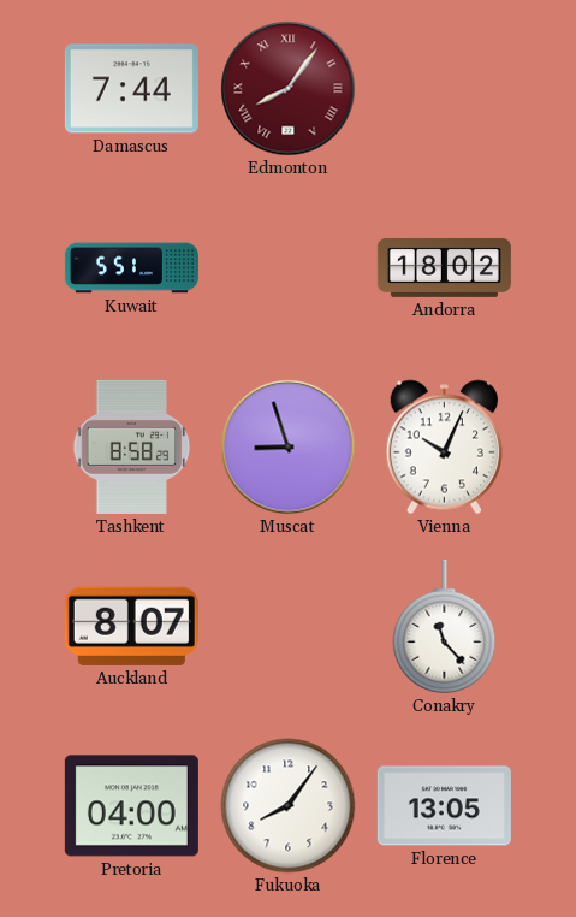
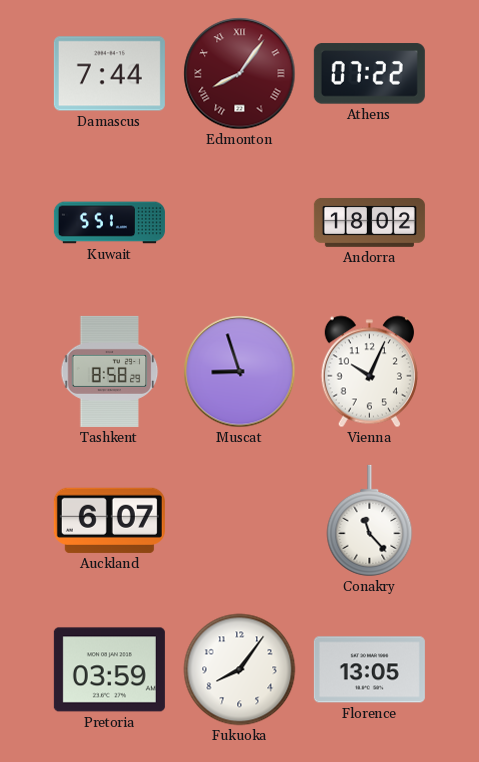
Athens: none -> 07:22
Auckland: 8:07 -> 6:07
Pretoria: 04:00 -> 03:59
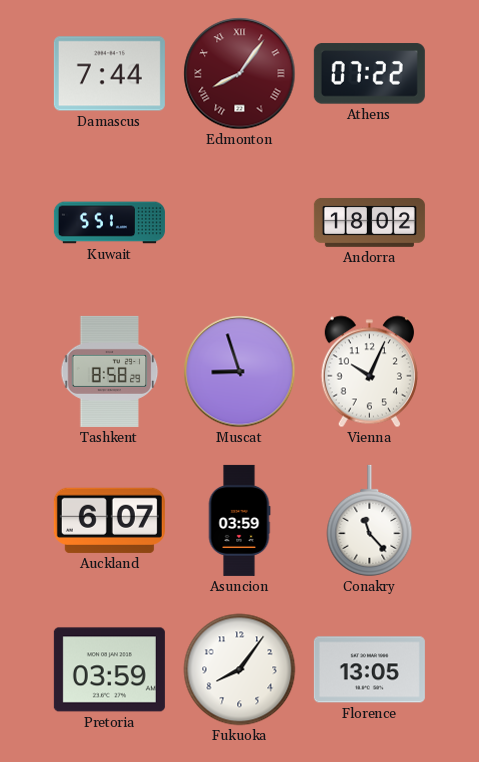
Asuncion: none -> 03:59
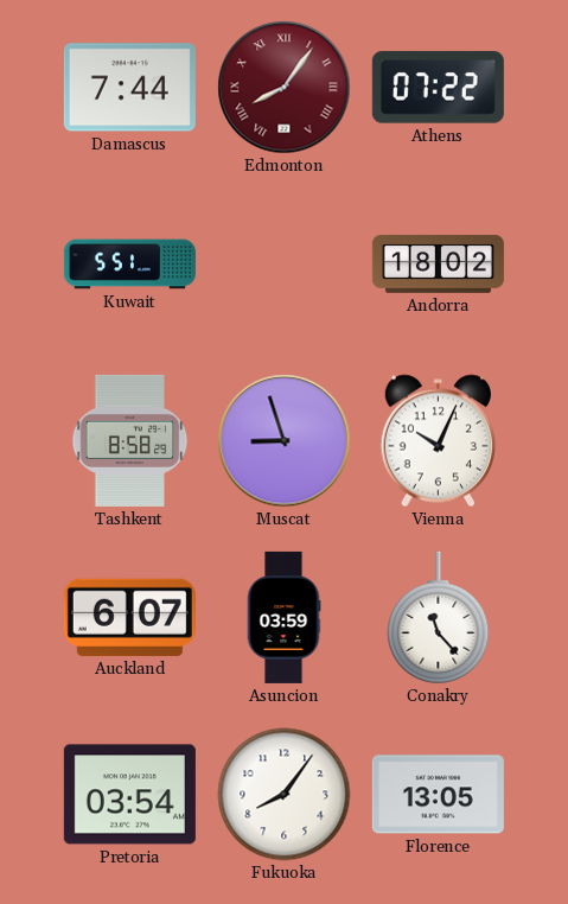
Pretoria: 03:59 -> 03:54
